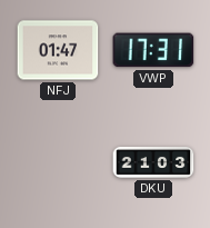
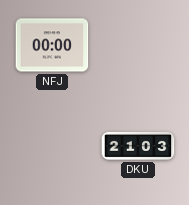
NFJ: 01:47 -> 00:00
VWP: 17:31 -> none
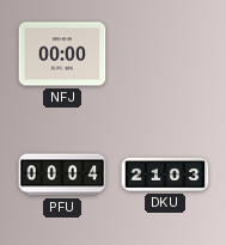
PFU: none -> 00:04
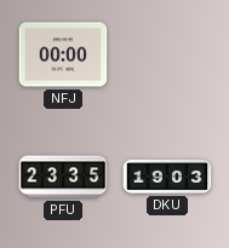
PFU: 00:04 -> 23:35
DKU: 21:03 -> 19:03
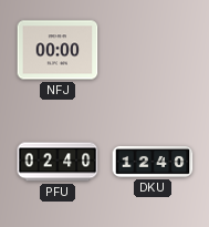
PFU: 23:35 -> 02:40
DKU: 19:03 -> 12:40
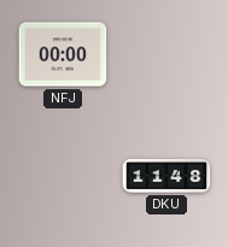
PFU: 02:40 -> none
DKU: 12:40 -> 11:48
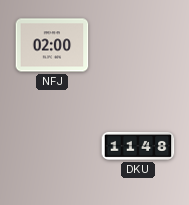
NFJ: 00:00 -> 02:00
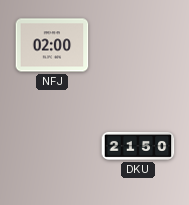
DKU: 11:48 -> 21:50
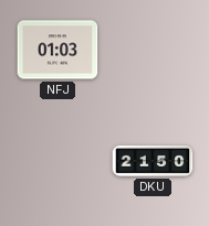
NFJ: 02:00 -> 01:03
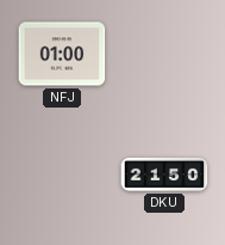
NFJ: 01:03 -> 01:00
